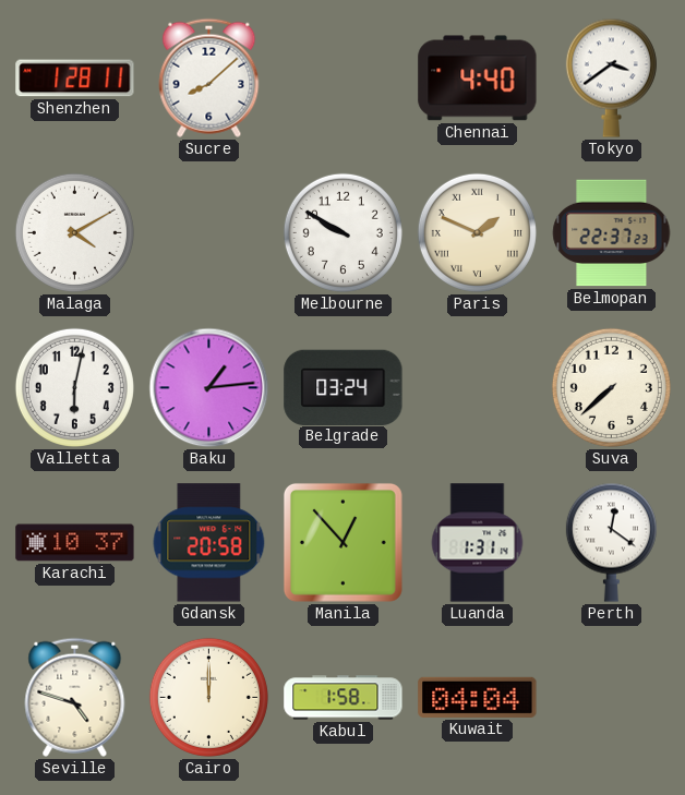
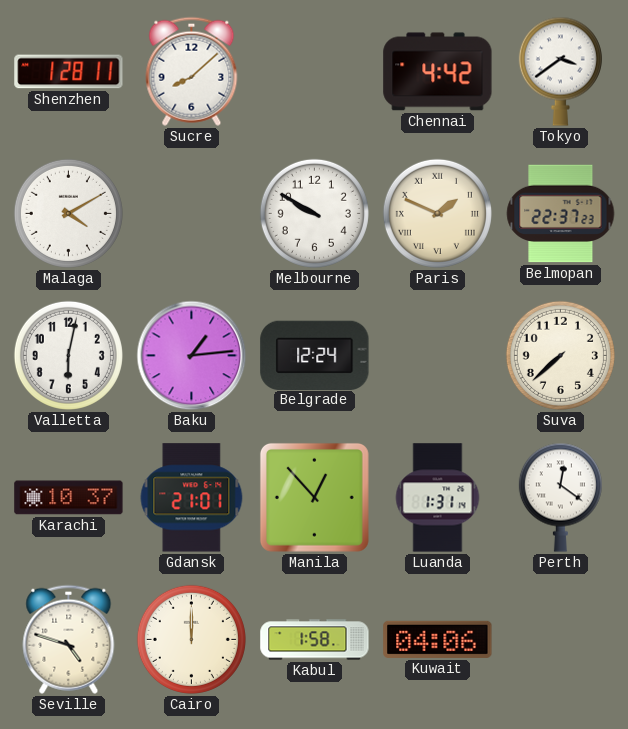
Chennai: 4:40 -> 4:42
Belgrade: 03:24 -> 12:24
Gdansk: 20:58 -> 21:01
Kuwait: 04:04 -> 04:06
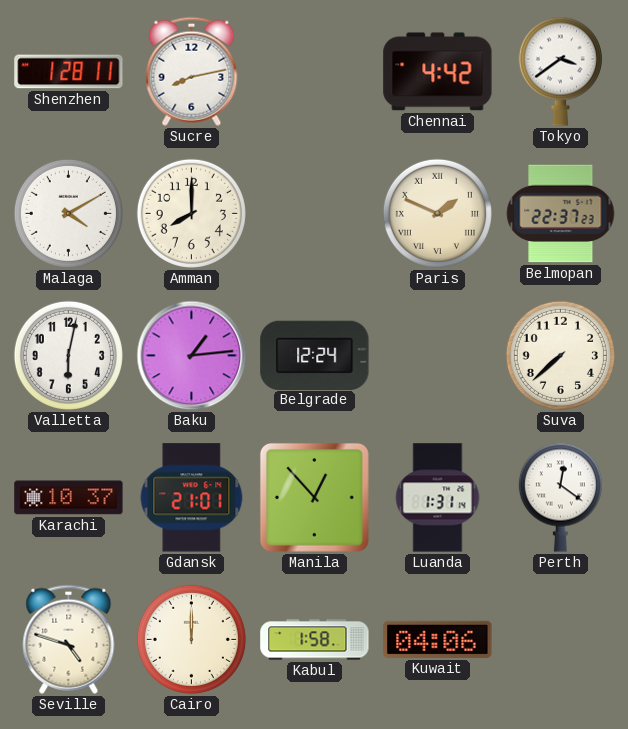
Sucre: 8:08 -> 8:13
Amman: none -> 8:00
Melbourne: 9:50 -> none
